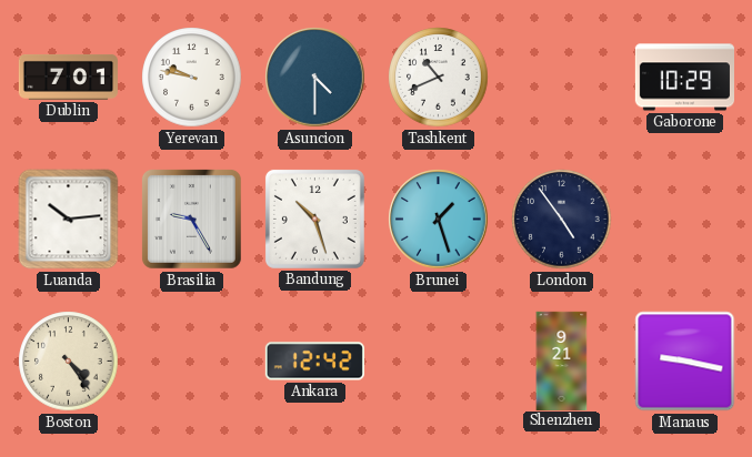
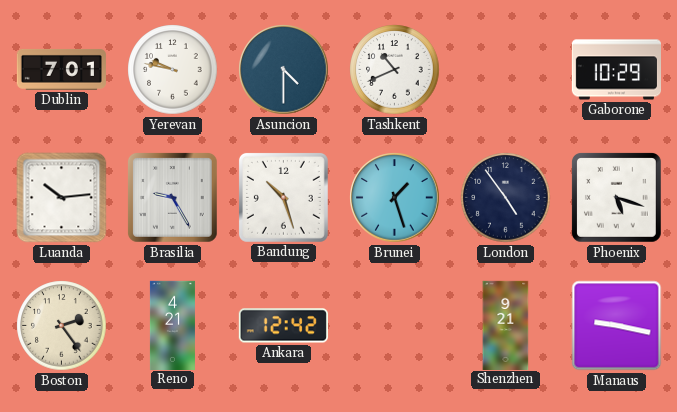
Phoenix: none -> 5:18
Boston: 4:24 -> 2:24
Reno: none -> 4:21
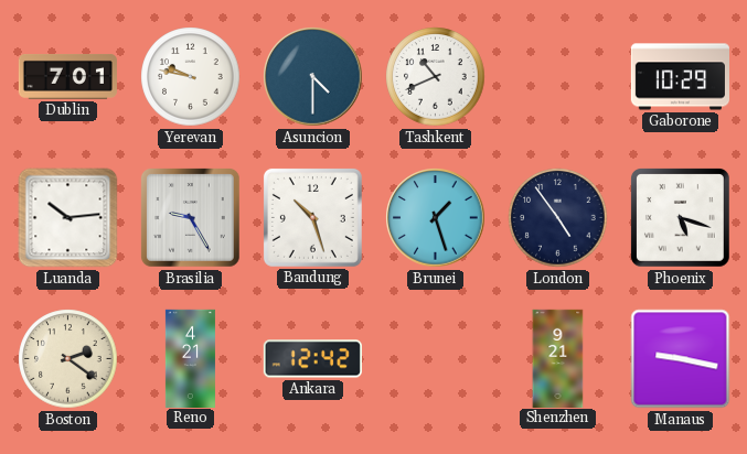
Boston: 2:24 -> 2:21
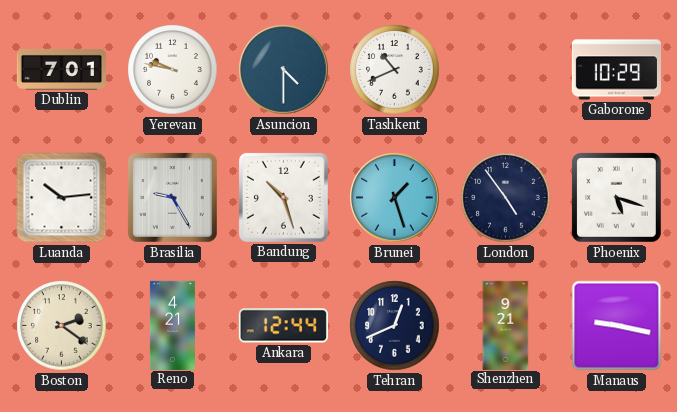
Ankara: 12:42 -> 12:44
Tehran: none -> 12:41
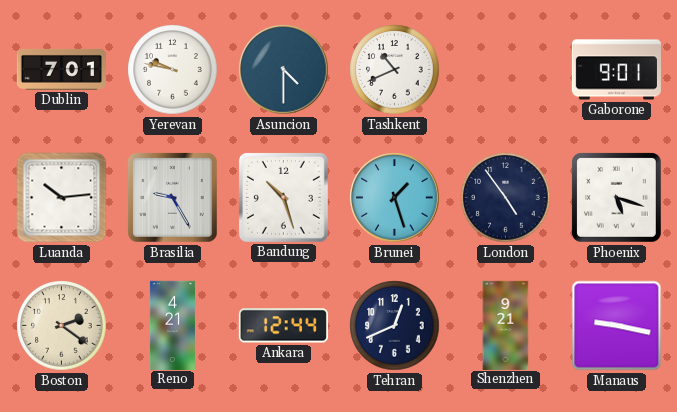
Gaborone: 10:29 -> 9:01
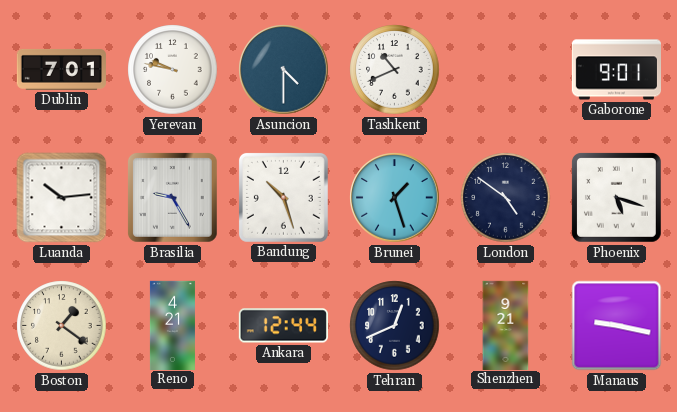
London: 4:54 -> 4:51
Boston: 2:21 -> 1:21
